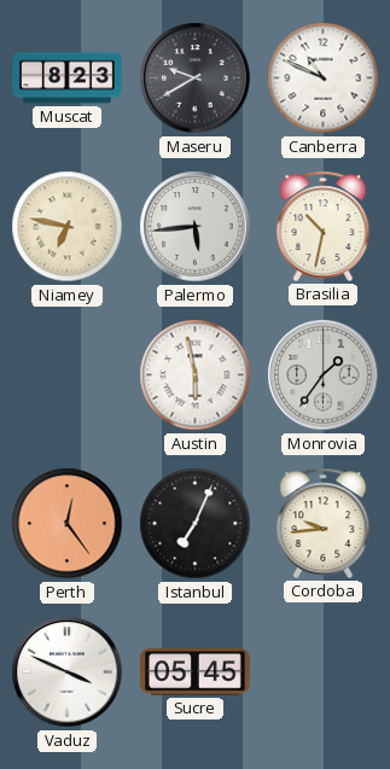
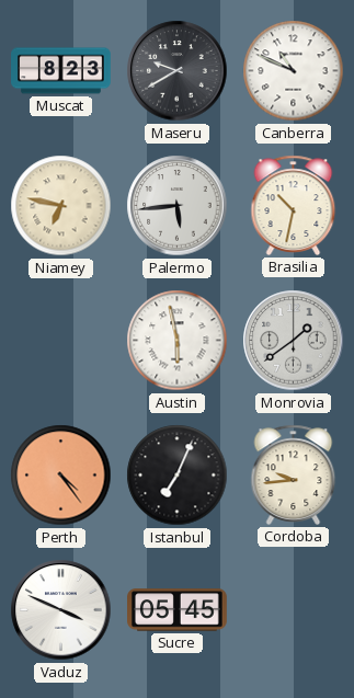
Monrovia: 1:36 -> 1:39
Perth: 12:24 -> 4:24
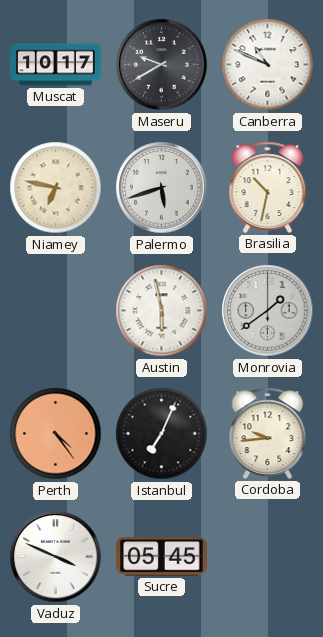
Muscat: 8:23 -> 10:17
Palermo: 5:44 -> 5:42
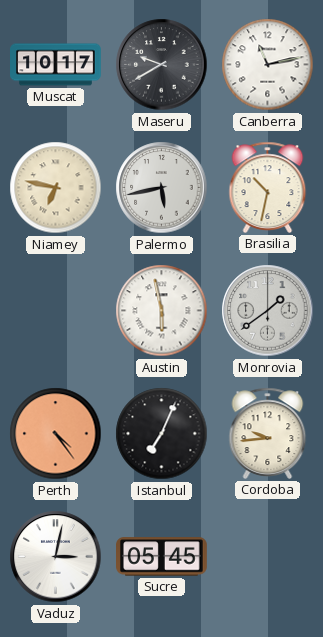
Canberra: 10:49 -> 11:13
Palermo: 5:42 -> 5:43
Vaduz: 3:49 -> 3:02
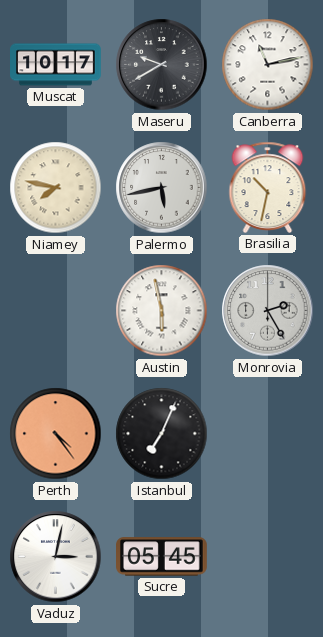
Niamey: 6:47 -> 7:47
Monrovia: 1:39 -> 2:25
Cordoba: 9:44 -> none
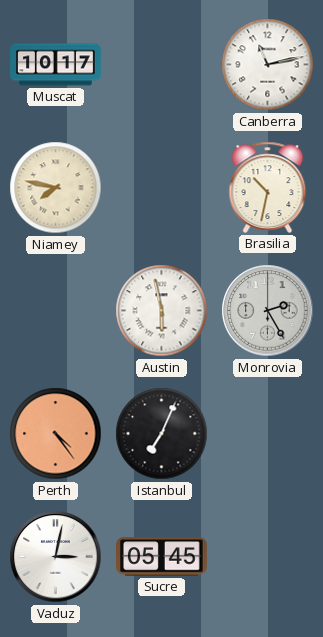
Maseru: 9:40 -> none
Palermo: 5:43 -> none
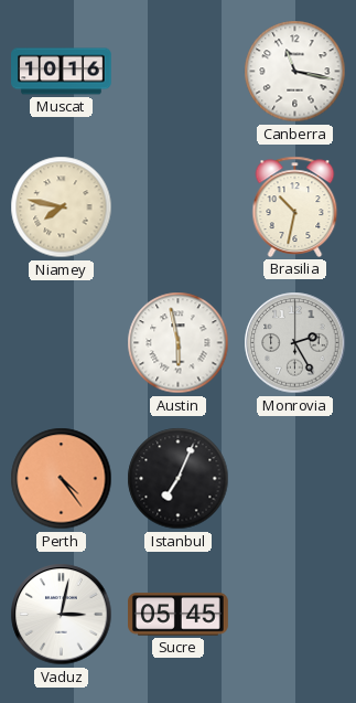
Muscat: 10:17 -> 10:16
Canberra: 11:13 -> 11:17
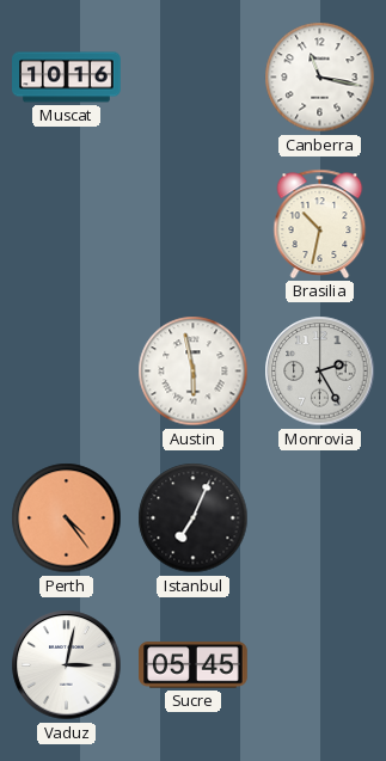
Niamey: 7:47 -> none
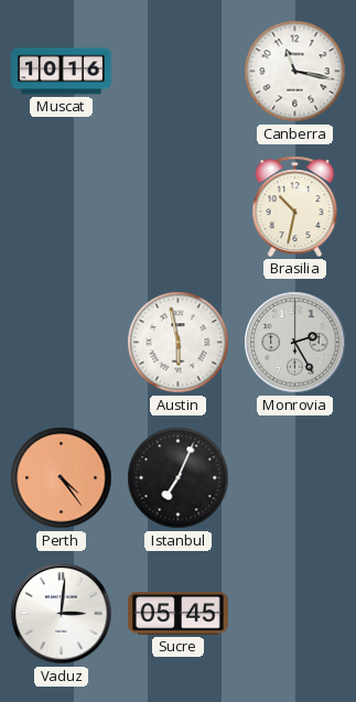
Vaduz: 3:02 -> 3:01
